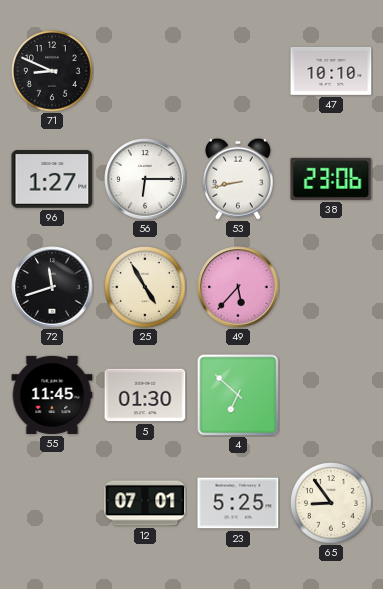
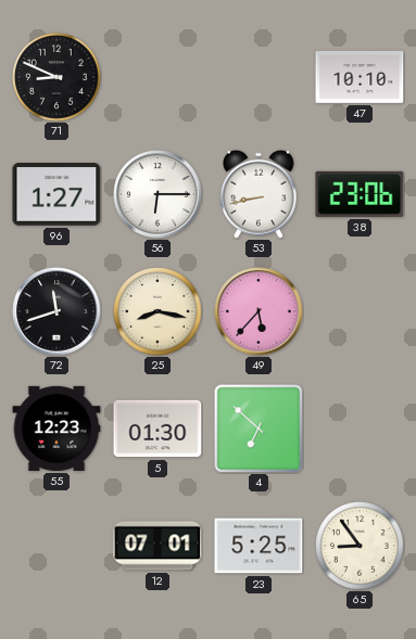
25: 4:55 -> 8:17
55: 11:45 -> 12:23
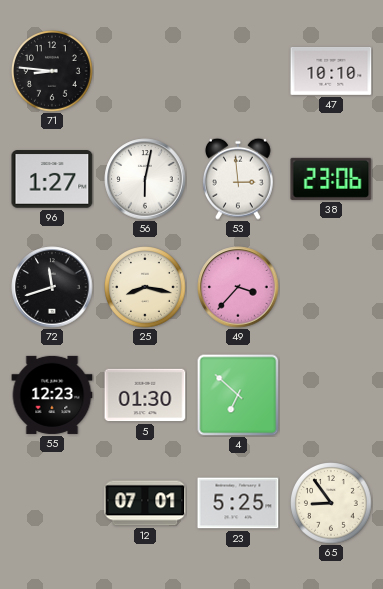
71: 8:49 -> 8:46
56: 6:15 -> 6:02
53: 8:43 -> 2:59
49: 5:37 -> 3:37
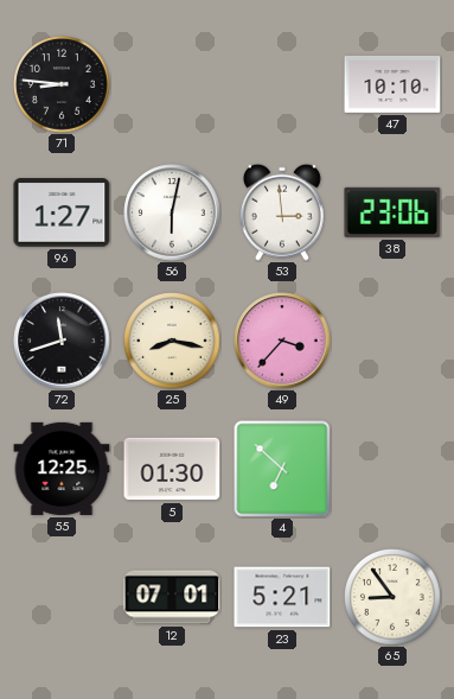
55: 12:23 -> 12:25
23: 5:25 -> 5:21
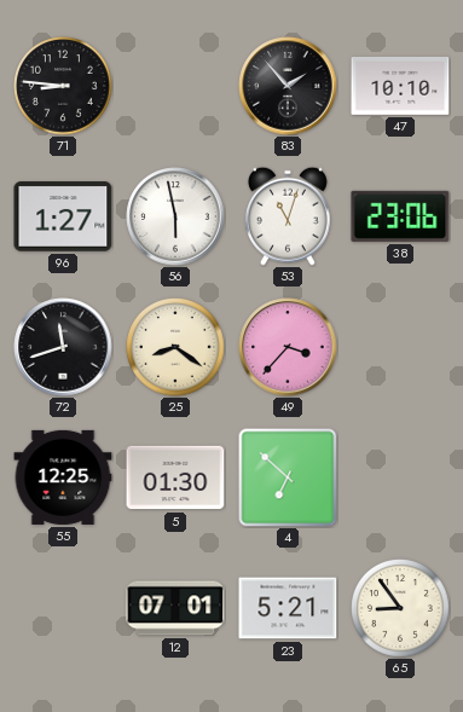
83: none -> 1:53
56: 6:02 -> 5:58
53: 2:59 -> 11:03
25: 8:17 -> 8:21
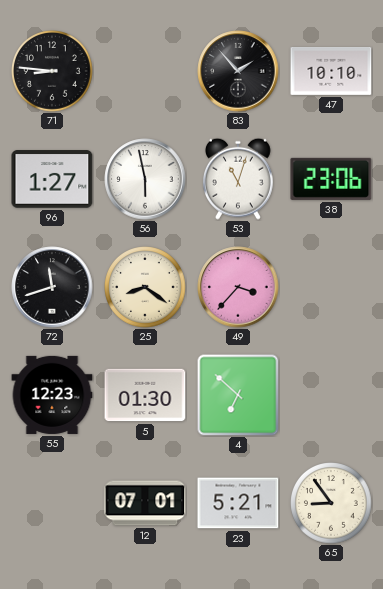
55: 12:25 -> 12:23
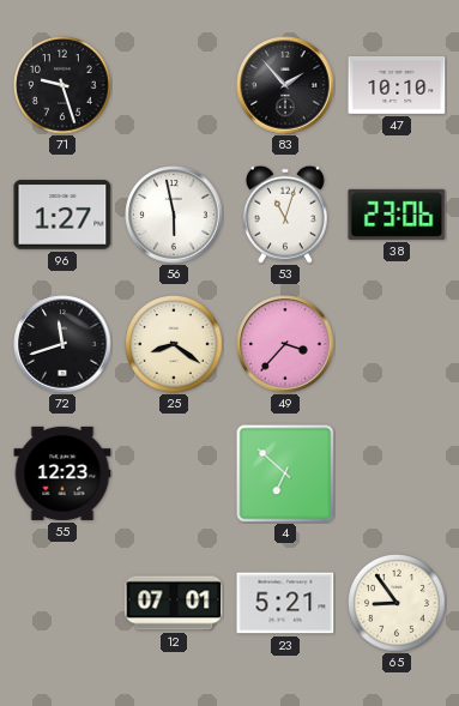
71: 8:46 -> 9:27
5: 01:30 -> none
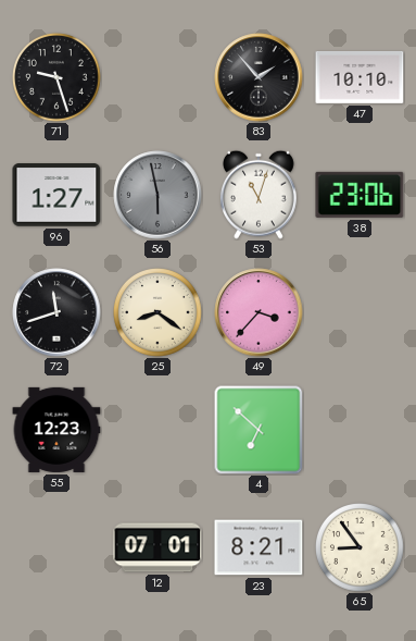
56 dial: white -> grey
23: 5:21 -> 8:21
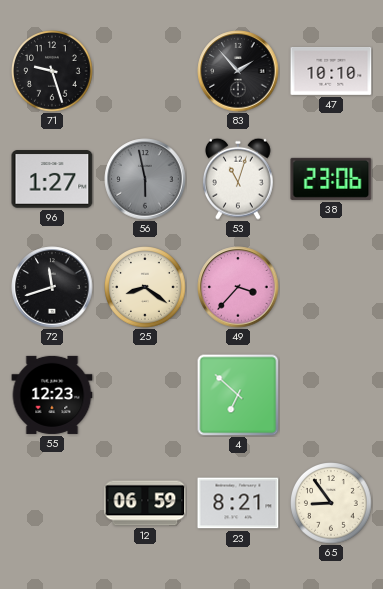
12: 07:01 -> 06:59
